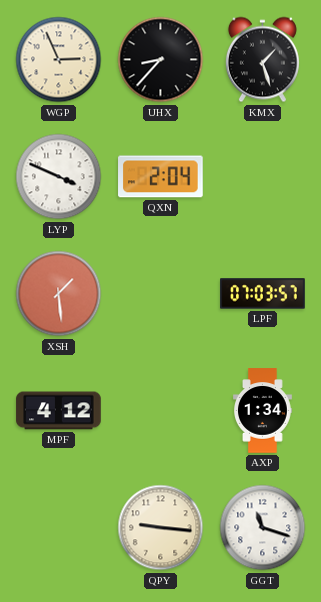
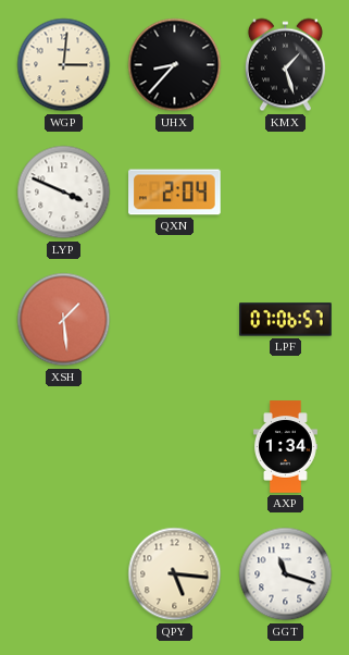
WGP: 2:56 -> 3:01
LPF: 07:03 -> 07:06
MPF: 4:12 -> none
QPY: 9:16 -> 5:16
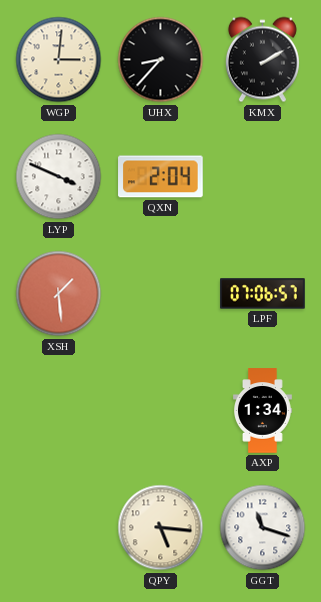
KMX: 1:27 -> 2:10
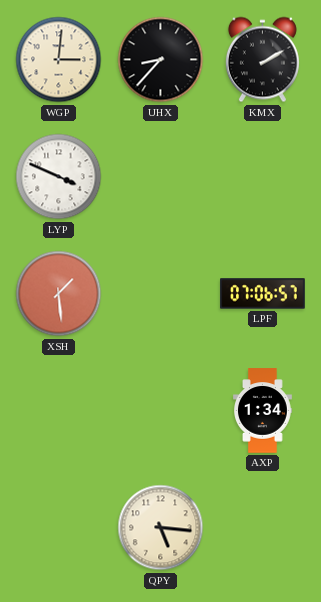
QXN: 2:04 -> none
GGT: 11:18 -> none
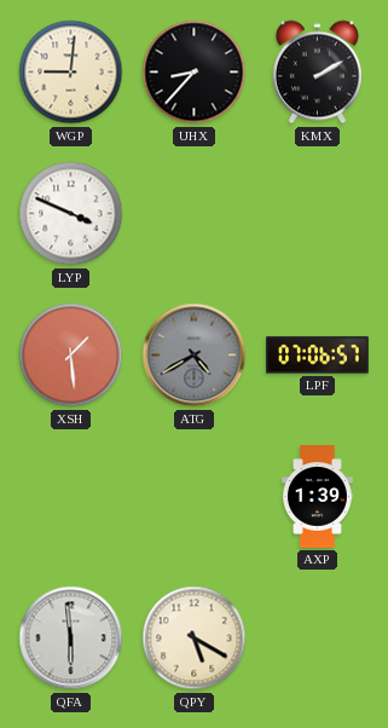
WGP: 3:01 -> 9:01
ATG: none -> 4:40
AXP: 1:34 -> 1:39
QFA: none -> 5:59
QPY: 5:16 -> 5:20
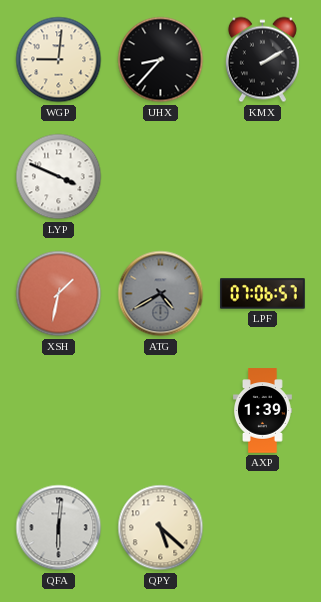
XSH: 1:29 -> 1:32
QFA: 5:59 -> 6:01
QPY: 5:20 -> 5:22
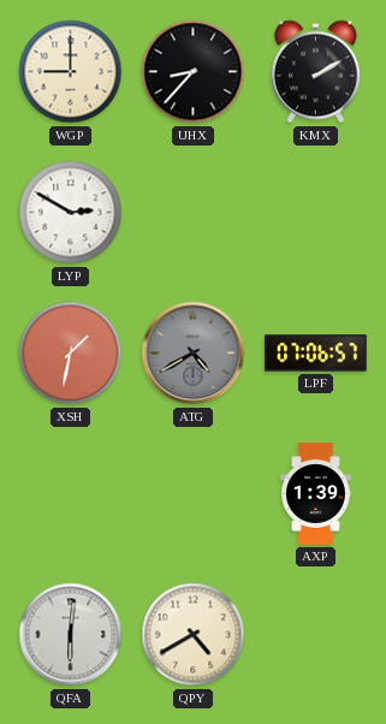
WGP: 9:01 -> 9:00
LYP: 3:49 -> 2:50
QPY: 5:22 -> 4:40
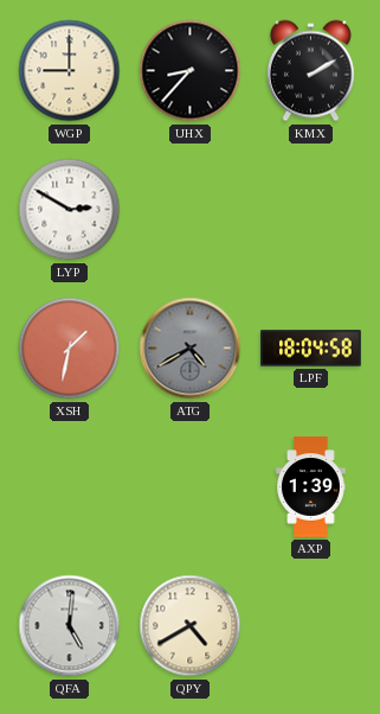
LPF: 07:06 -> 18:04
QFA: 6:01 -> 5:01
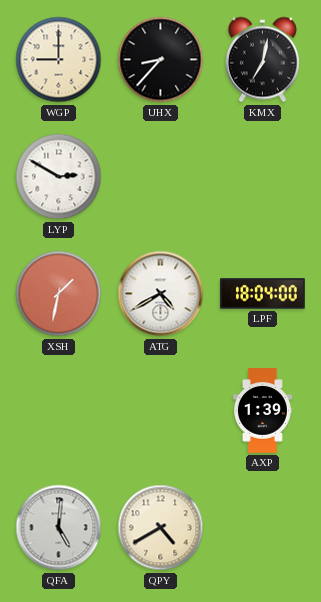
KMX: 2:10 -> 7:02
ATG dial: grey -> white
LPF: 18:04:58 -> 18:04:00
